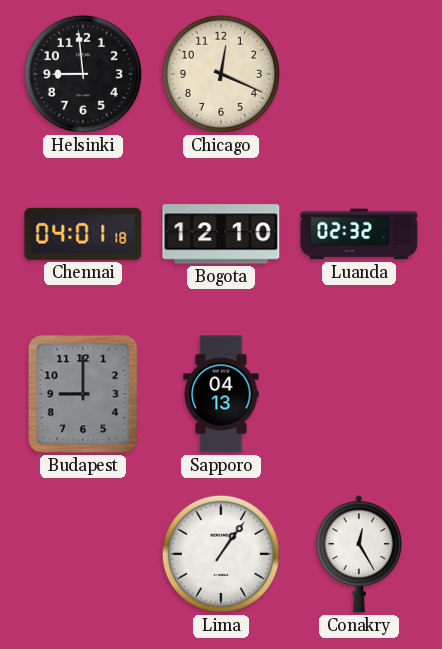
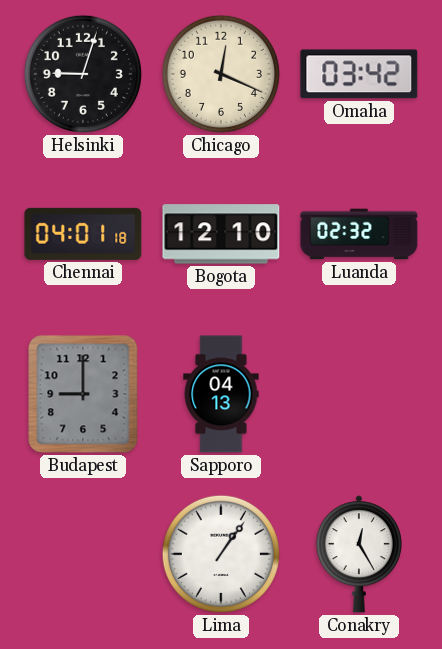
Helsinki: 8:59 -> 9:03
Omaha: none -> 03:42
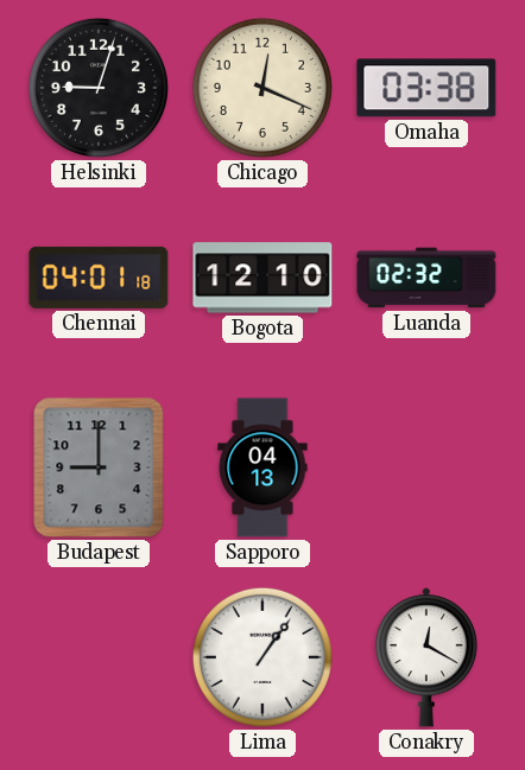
Omaha: 03:42 -> 03:38
Conakry: 12:25 -> 12:20
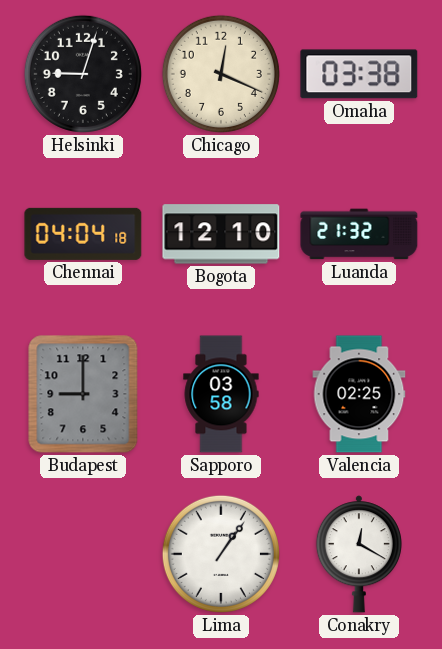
Chennai: 04:01 -> 04:04
Luanda: 02:32 -> 21:32
Sapporo: 04:13 -> 03:58
Valencia: none -> 02:25
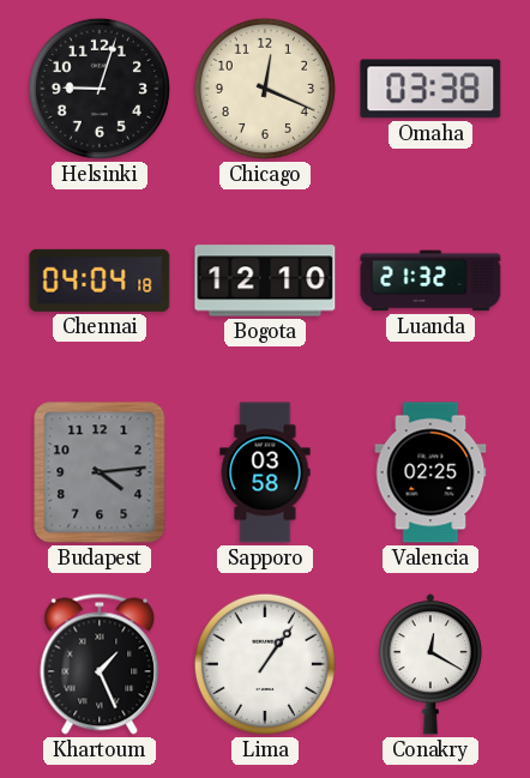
Budapest: 9:00 -> 4:14
Khartoum: none -> 1:26
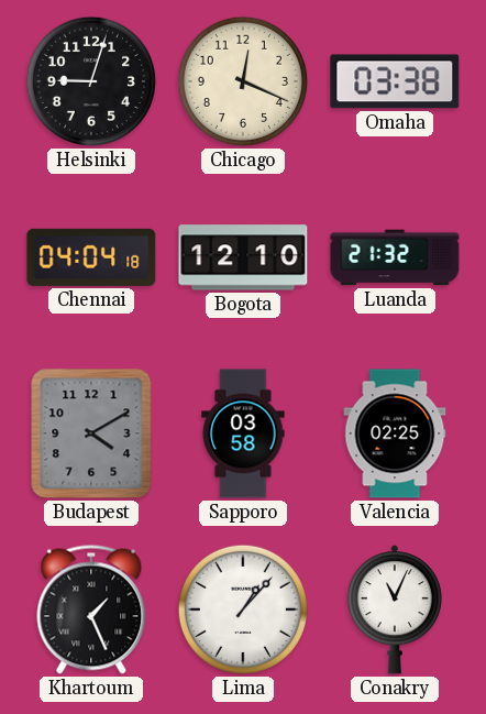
Budapest: 4:14 -> 4:10
Lima: 1:06 -> 1:07
Conakry: 12:20 -> 11:04
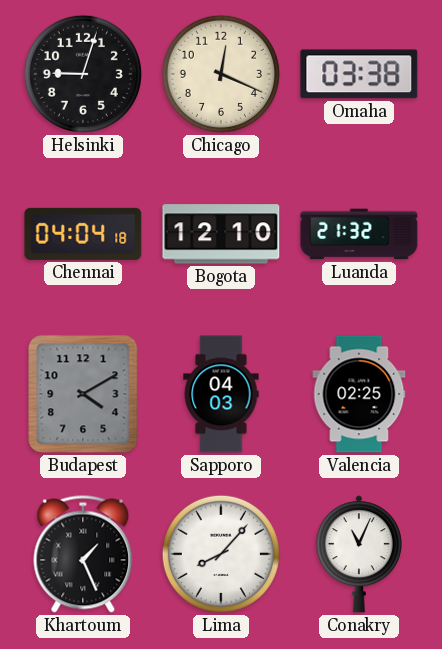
Sapporo: 03:58 -> 04:03
Lima: 1:07 -> 8:07
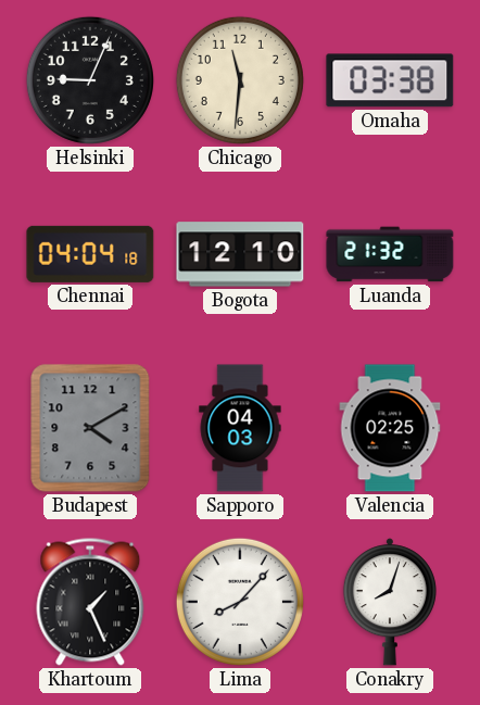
Helsinki: 9:03 -> 9:04
Chicago: 12:19 -> 11:31
Conakry: 11:04 -> 8:03
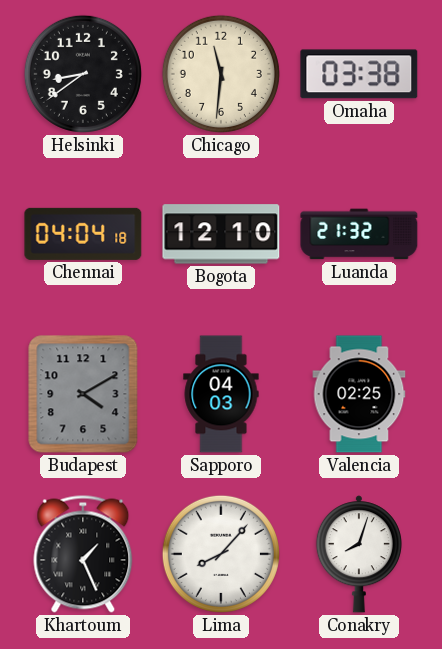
Helsinki: 9:04 -> 8:39
